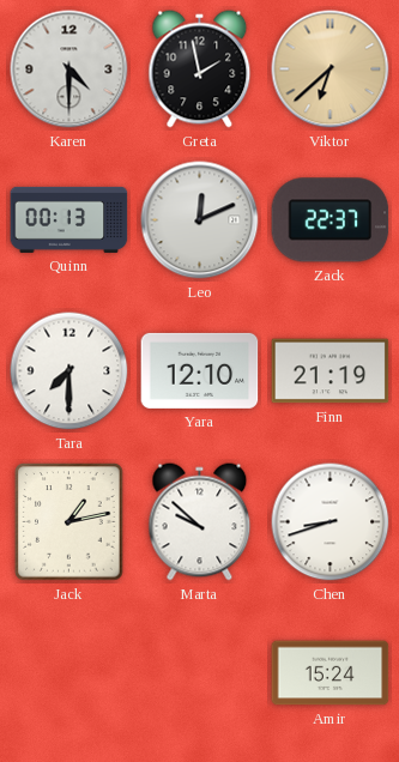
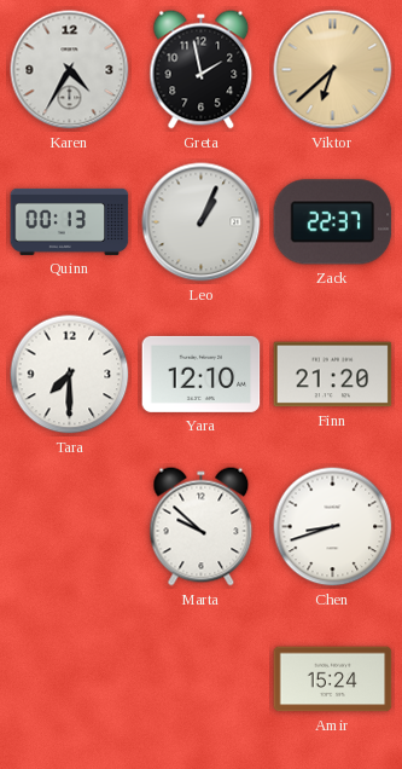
Karen: 4:30 -> 4:35
Leo: 12:11 -> 1:04
Finn: 21:19 -> 21:20
Jack: 1:13 -> none
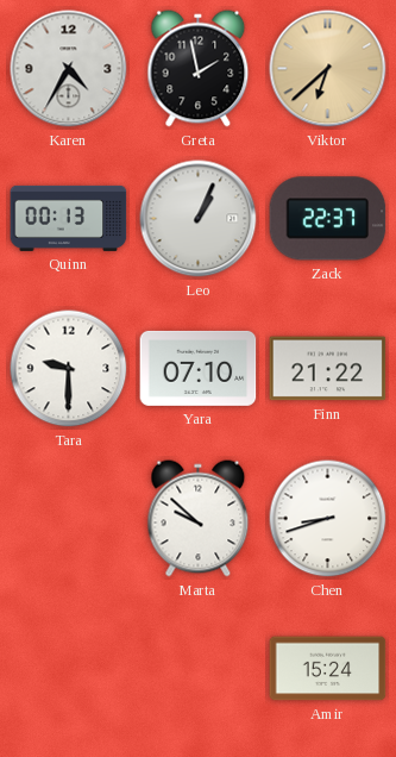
Tara: 7:30 -> 9:30
Yara: 12:10 -> 07:10
Finn: 21:20 -> 21:22
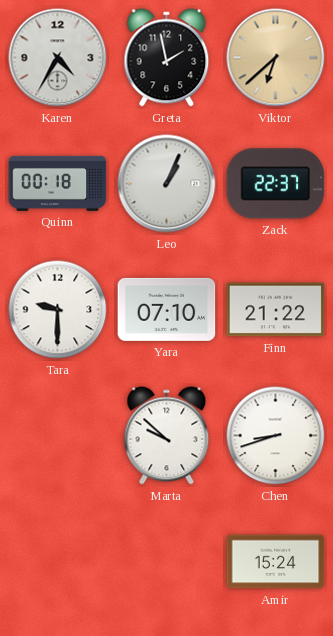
Quinn: 00:13 -> 00:18
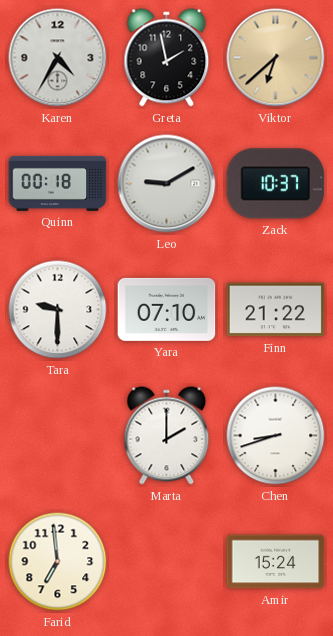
Leo: 1:04 -> 9:10
Zack: 22:37 -> 10:37
Marta: 9:52 -> 2:00
Farid: none -> 6:59
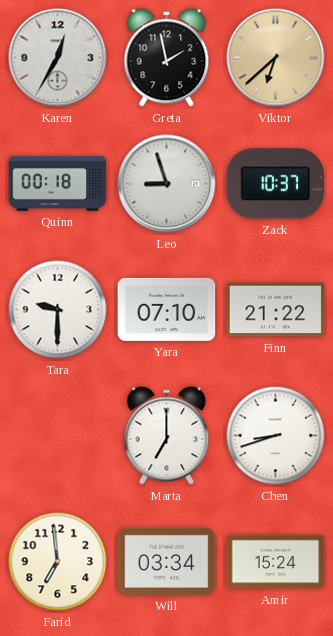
Karen: 4:35 -> 12:35
Leo: 9:10 -> 8:57
Marta: 2:00 -> 7:00
Will: none -> 03:34
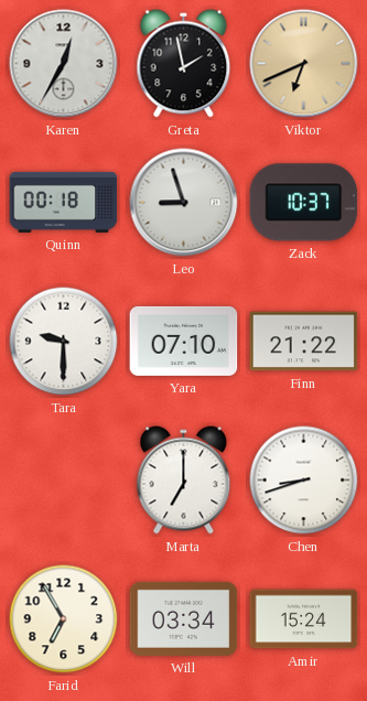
Viktor: 6:38 -> 6:41
Farid: 6:59 -> 6:55
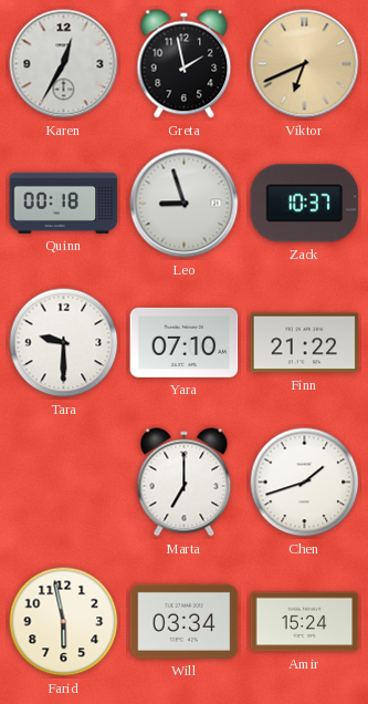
Chen: 8:42 -> 1:42
Farid: 6:55 -> 5:58
